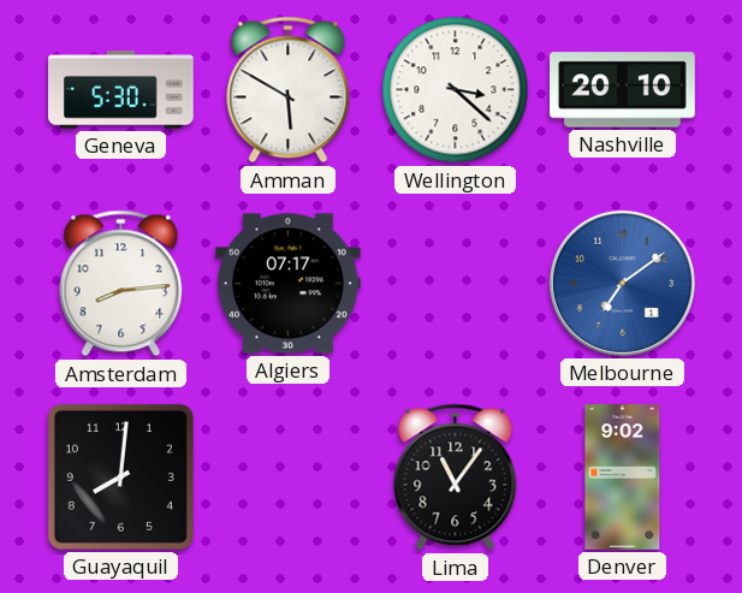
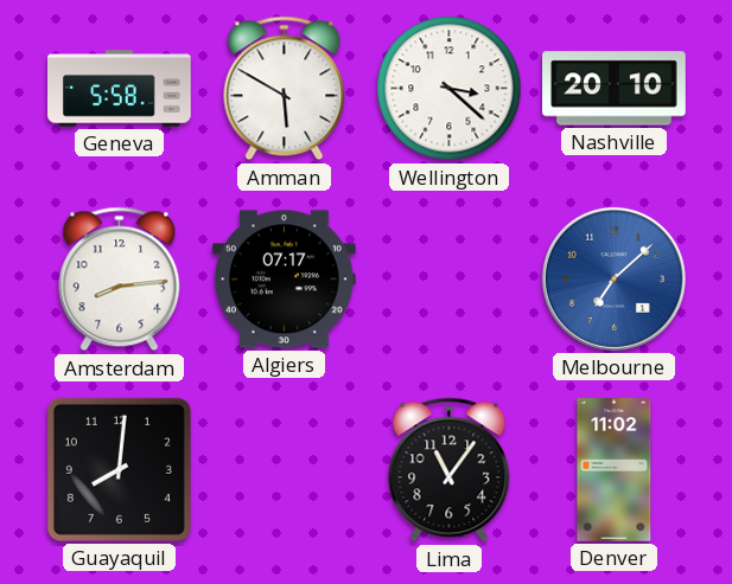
Geneva: 5:30 -> 5:58
Melbourne: 7:09 -> 7:08
Denver: 9:02 -> 11:02
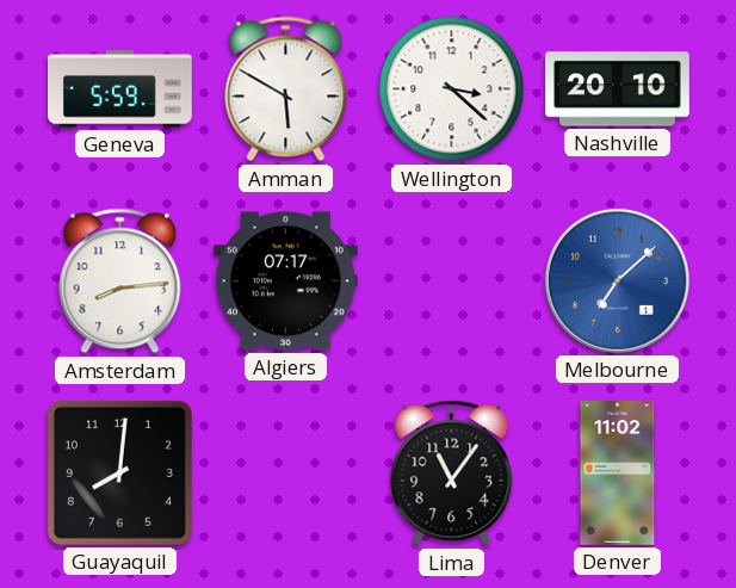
Geneva: 5:58 -> 5:59
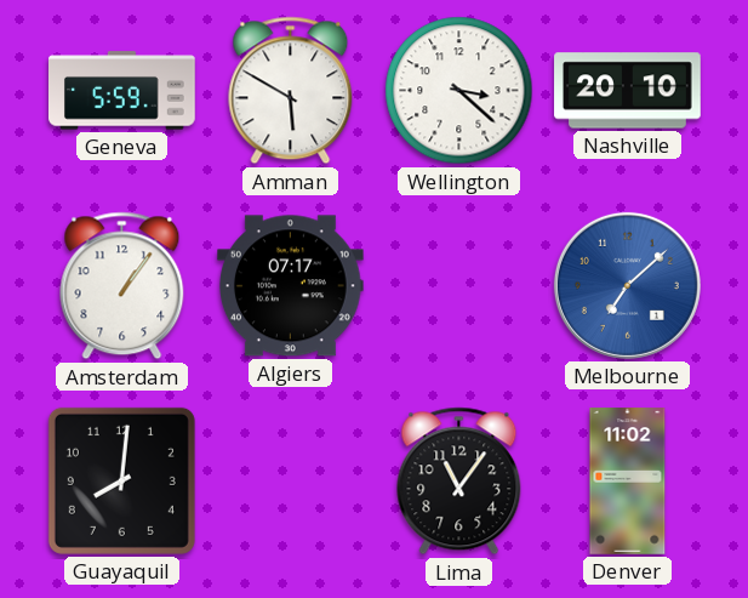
Amsterdam: 8:14 -> 1:06
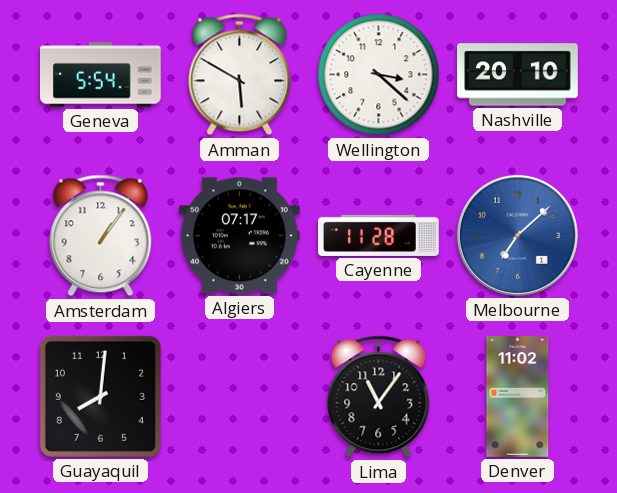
Geneva: 5:59 -> 5:54
Cayenne: none -> 11:28
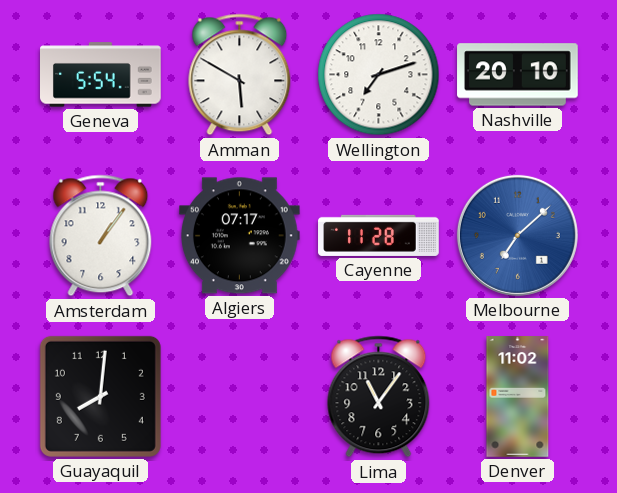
Wellington: 3:22 -> 7:12
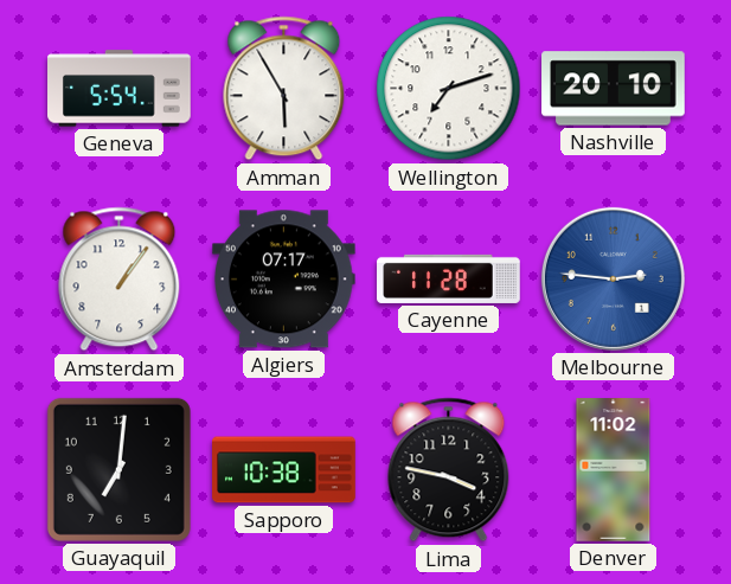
Amman: 5:50 -> 5:55
Melbourne: 7:08 -> 2:46
Guayaquil: 8:01 -> 7:01
Sapporo: none -> 10:38
Lima: 11:06 -> 3:47
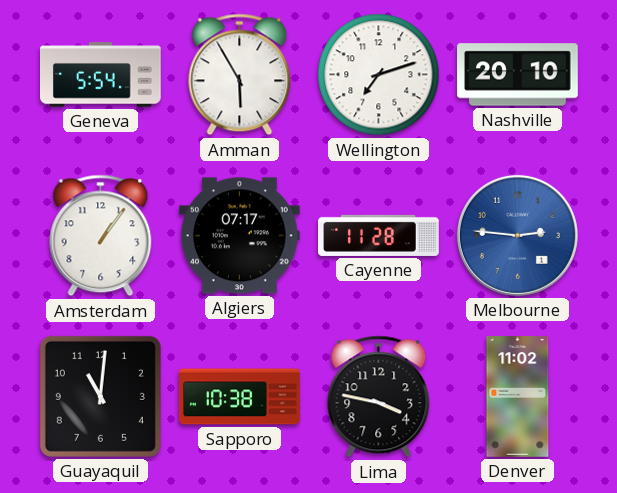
Guayaquil: 7:01 -> 11:01
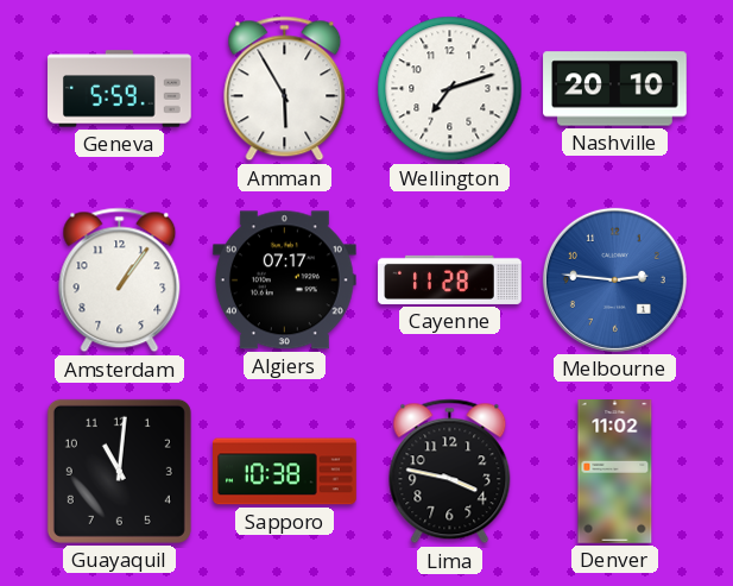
Geneva: 5:54 -> 5:59
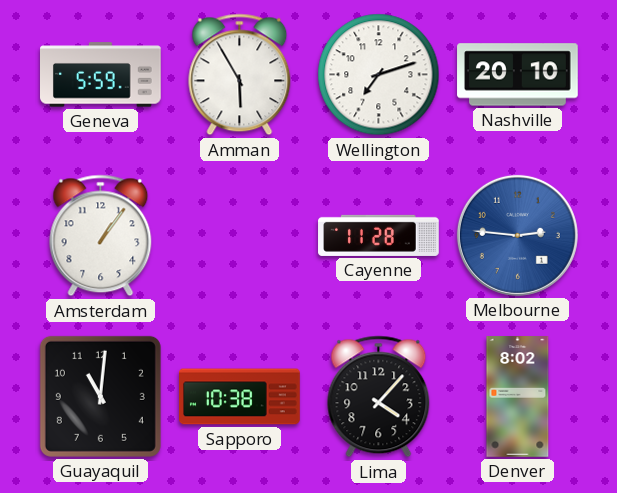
Algiers: 07:17 -> none
Lima: 3:47 -> 4:07
Denver: 11:02 -> 8:02
